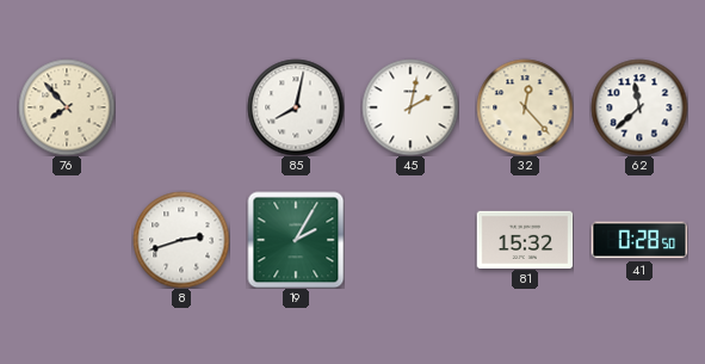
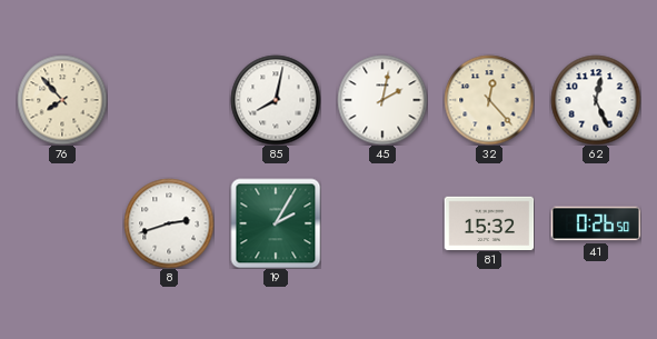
62: 11:38 -> 12:26
41: 0:28 -> 0:26
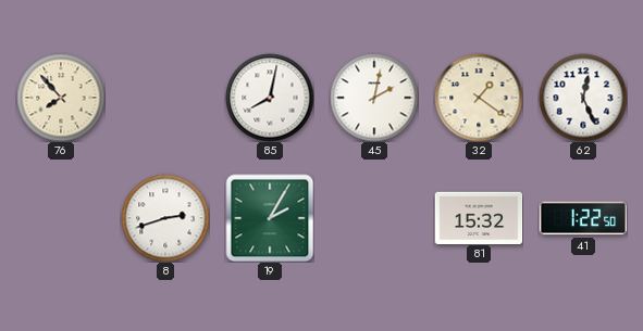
32: 12:23 -> 1:21
41: 0:26 -> 1:22
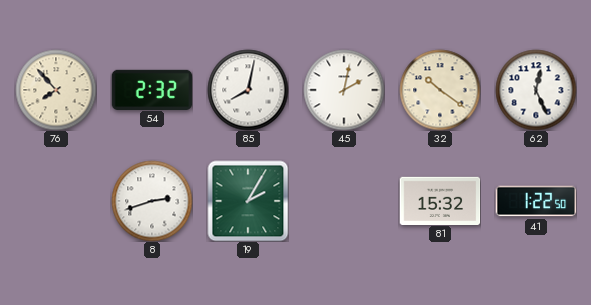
54: none -> 2:32
32: 1:21 -> 10:21
